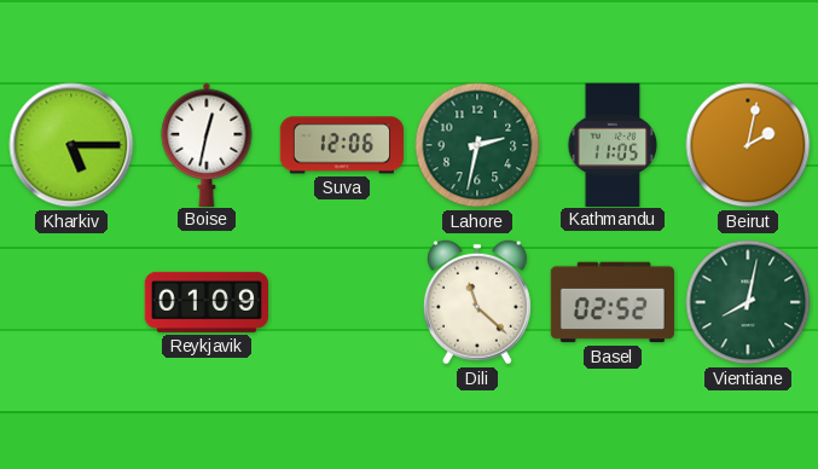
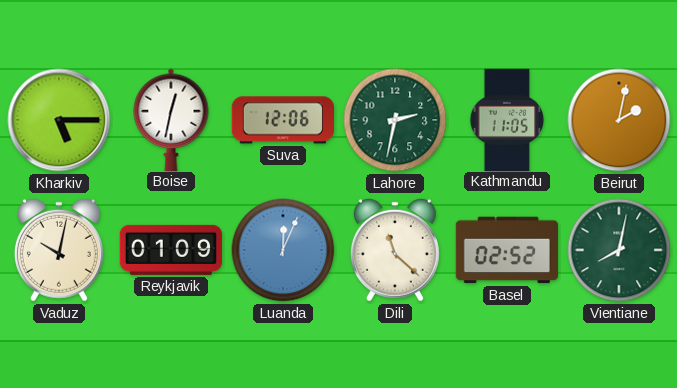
Vaduz: none -> 10:02
Luanda: none -> 12:04
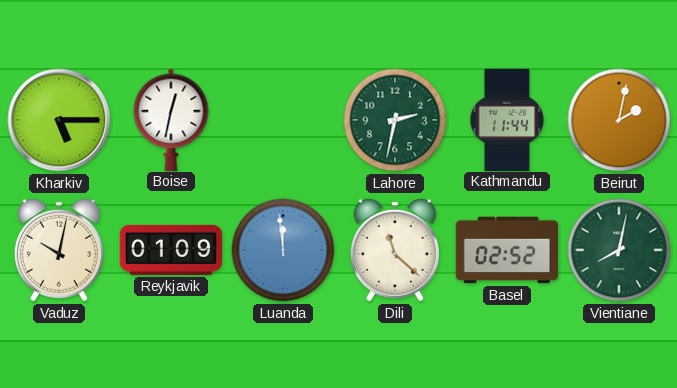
Suva: 12:06 -> none
Kathmandu: 11:05 -> 11:44
Luanda: 12:04 -> 11:59
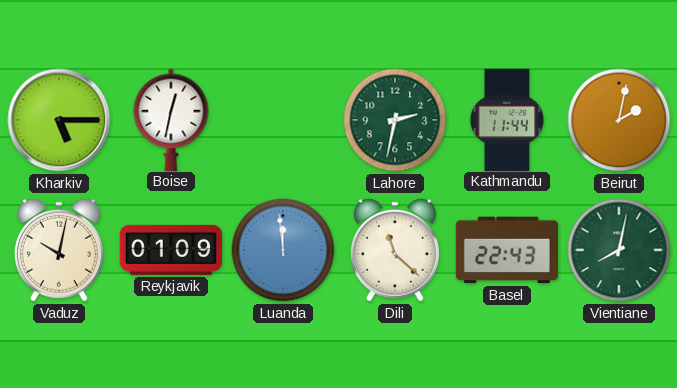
Basel: 02:52 -> 22:43
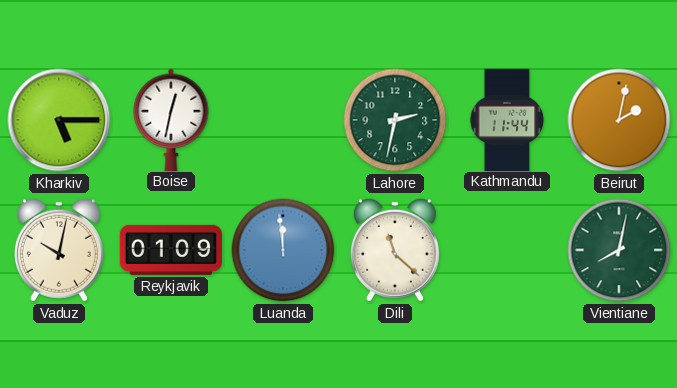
Basel: 22:43 -> none
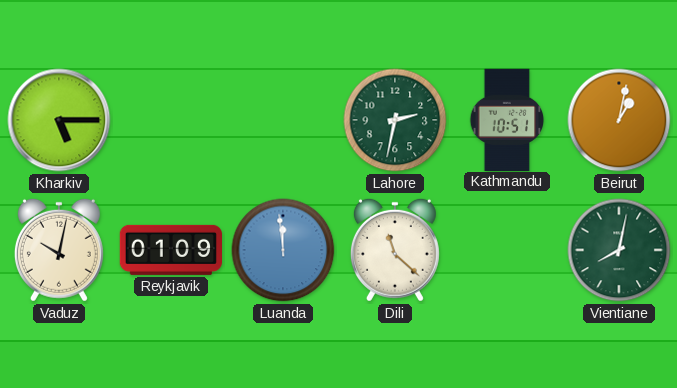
Boise: 12:32 -> none
Kathmandu: 11:44 -> 10:51
Beirut: 2:02 -> 1:02
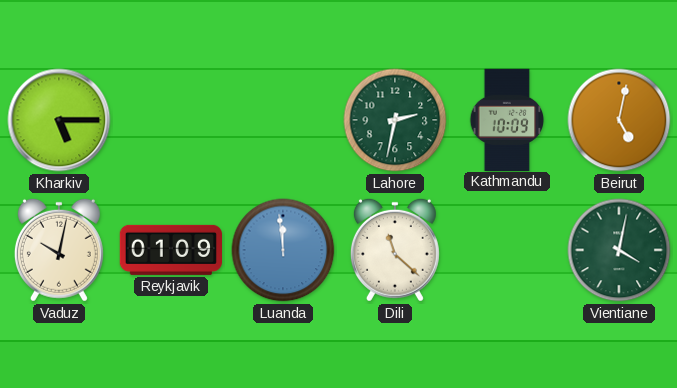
Kathmandu: 10:51 -> 10:09
Beirut: 1:02 -> 5:02
Vientiane: 8:02 -> 4:02
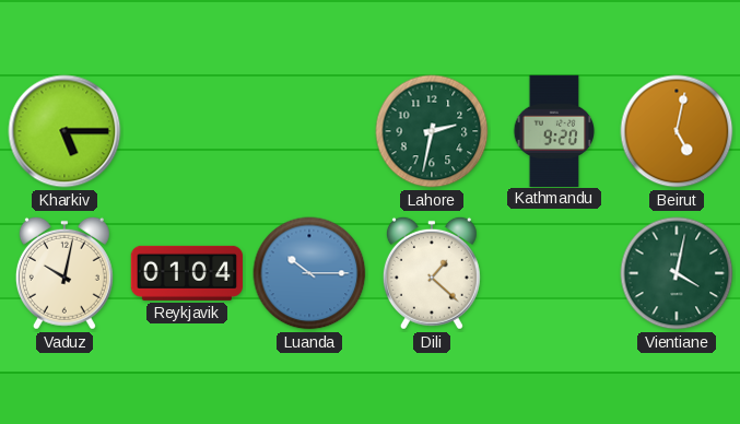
Kathmandu: 10:09 -> 9:20
Reykjavik: 01:09 -> 01:04
Luanda: 11:59 -> 10:15
Dili: 11:22 -> 1:22
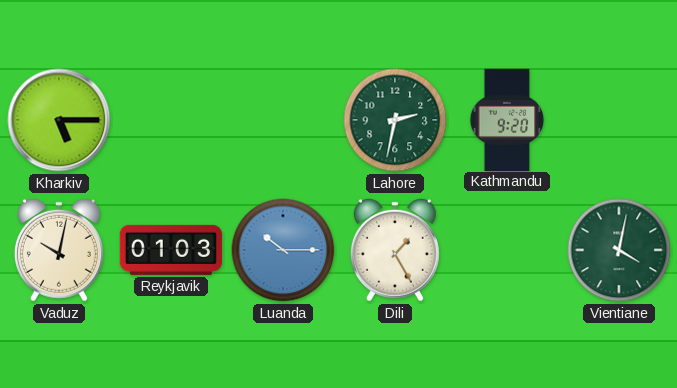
Beirut: 5:02 -> none
Reykjavik: 01:04 -> 01:03
Dili: 1:22 -> 1:25
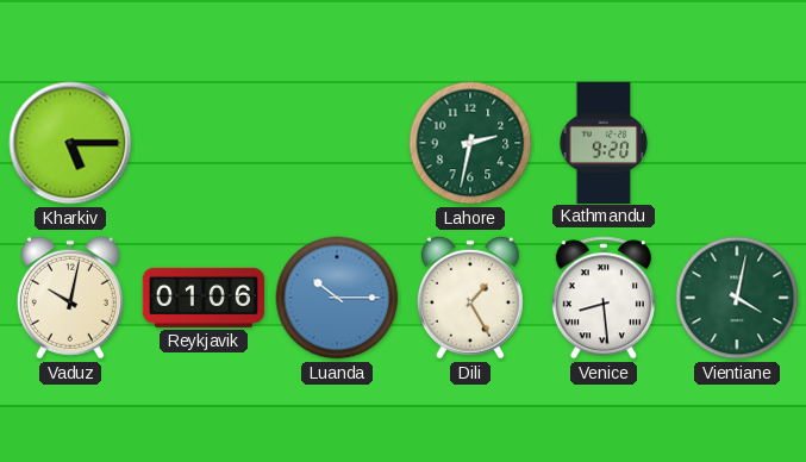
Reykjavik: 01:03 -> 01:06
Venice: none -> 8:29
